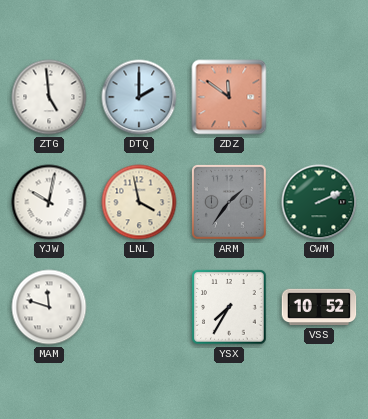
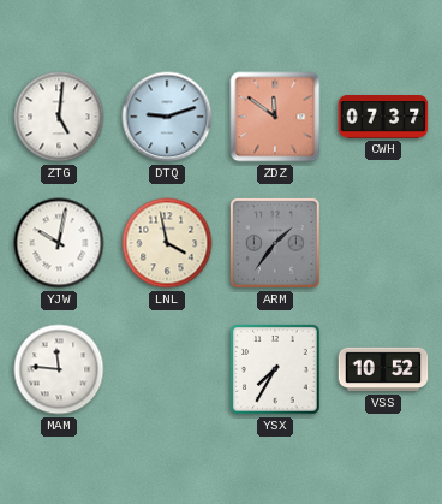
ZTG: 4:59 -> 5:01
DTQ: 2:00 -> 9:12
CWH: none -> 07:37
CWM: 2:11 -> none
MAM: 11:48 -> 11:46
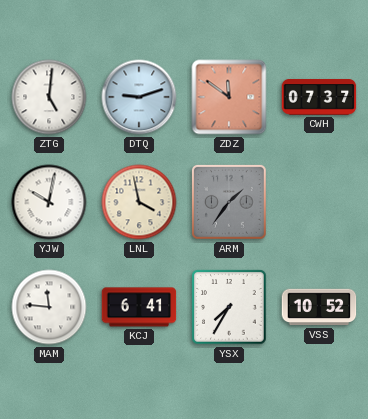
KCJ: none -> 6:41
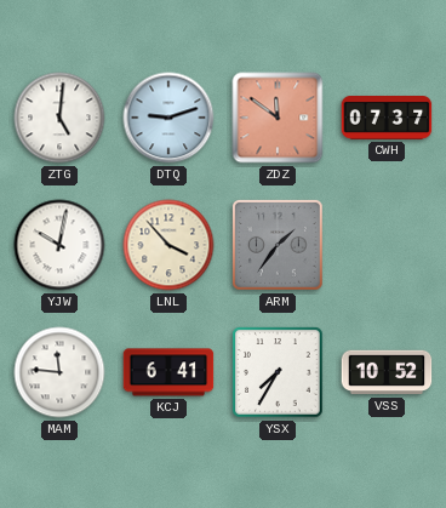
LNL: 3:58 -> 3:53
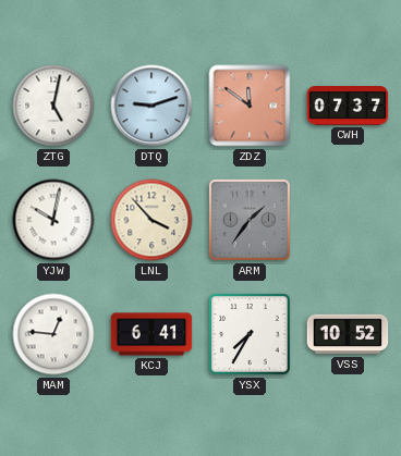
ZTG: 5:01 -> 5:02
MAM: 11:46 -> 12:46
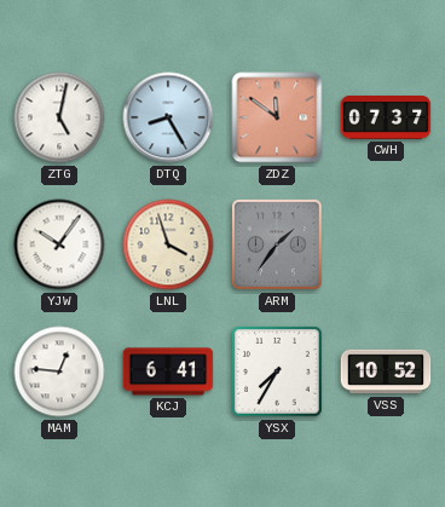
DTQ: 9:12 -> 8:25
YJW: 10:02 -> 10:06
LNL: 3:53 -> 3:57
